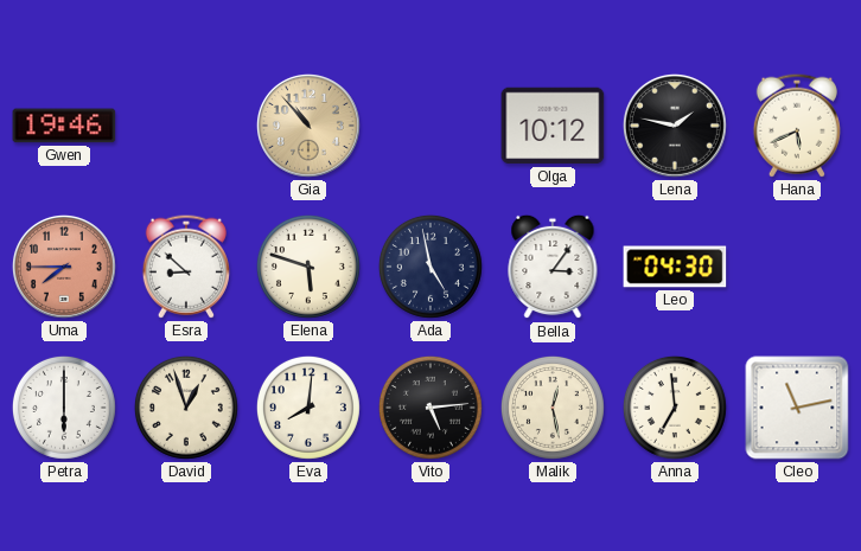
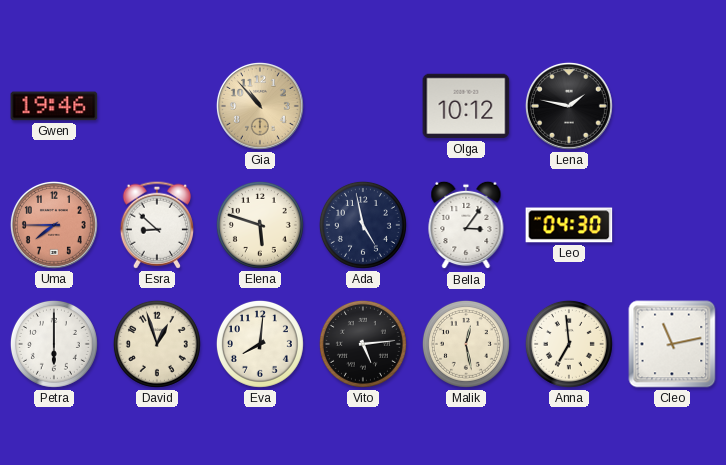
Hana: 5:41 -> none
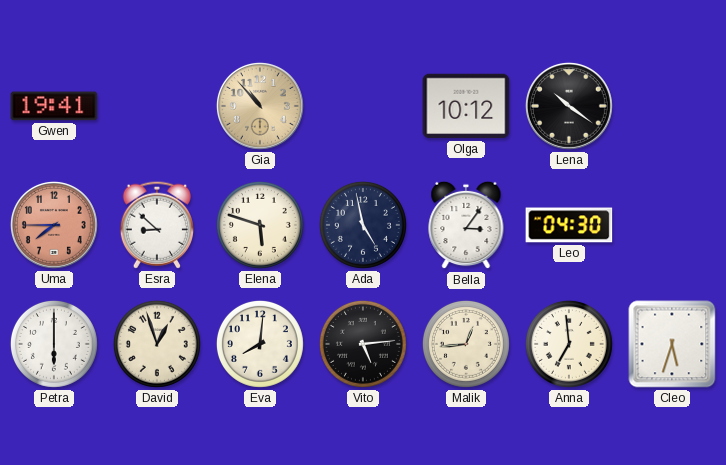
Gwen: 19:46 -> 19:41
Lena: 1:47 -> 10:21
Malik: 12:28 -> 12:44
Cleo: 11:13 -> 5:33
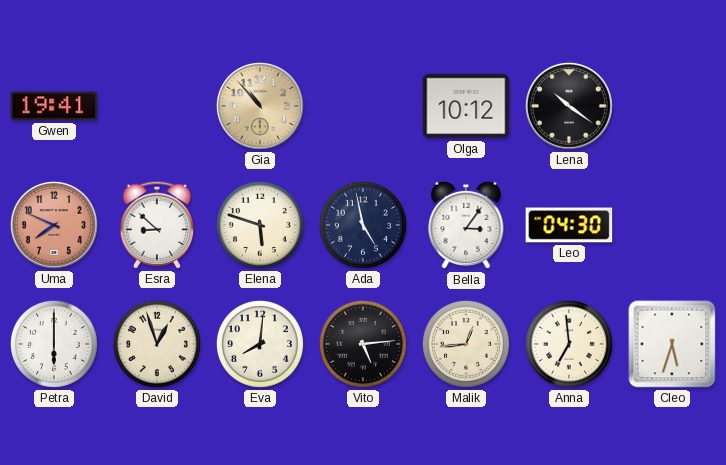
Uma: 7:45 -> 7:49
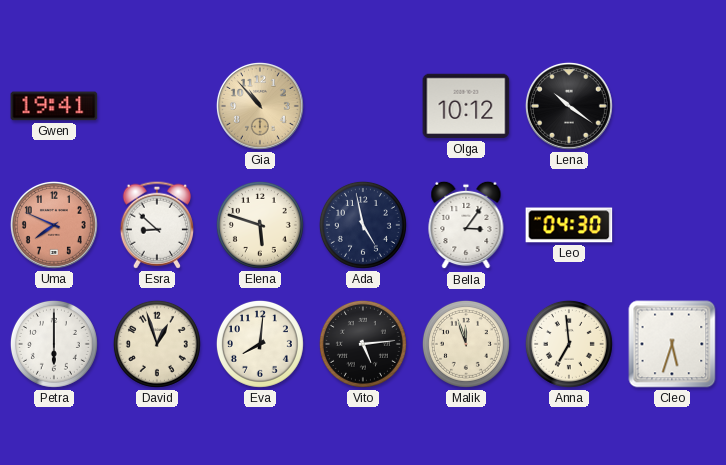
Malik: 12:44 -> 11:57
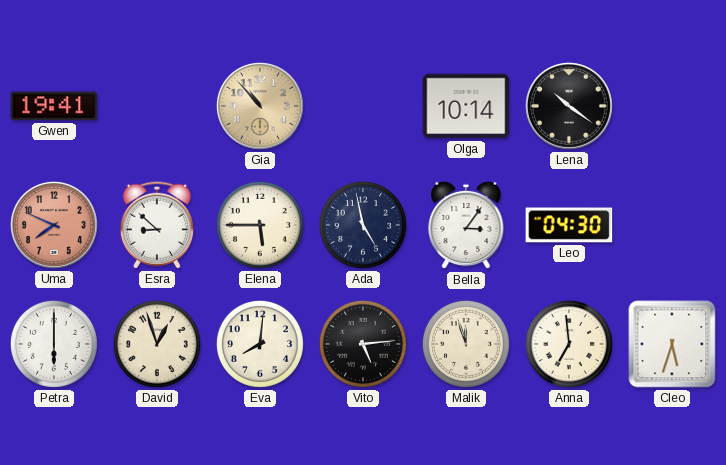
Olga: 10:12 -> 10:14
Elena: 5:48 -> 5:45
